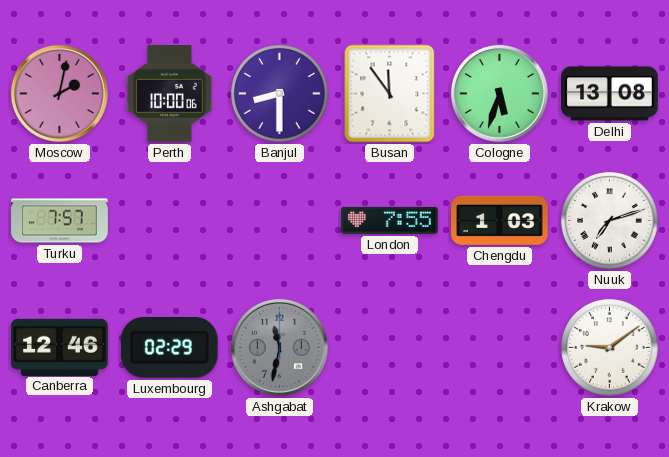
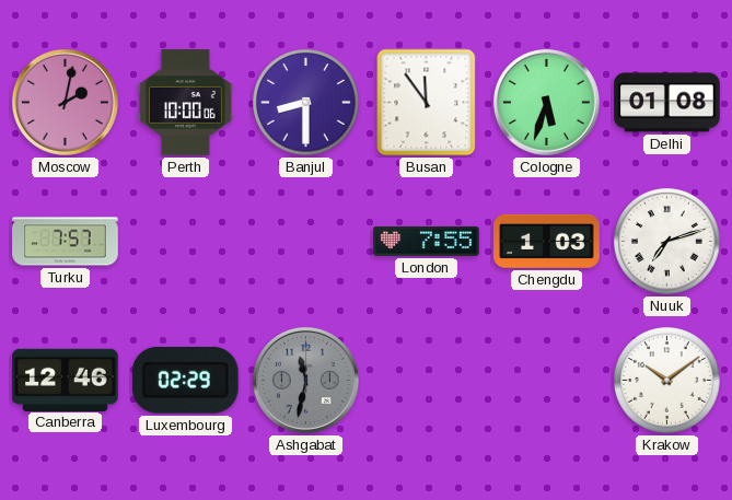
Delhi: 13:08 -> 01:08
Krakow: 9:09 -> 10:09
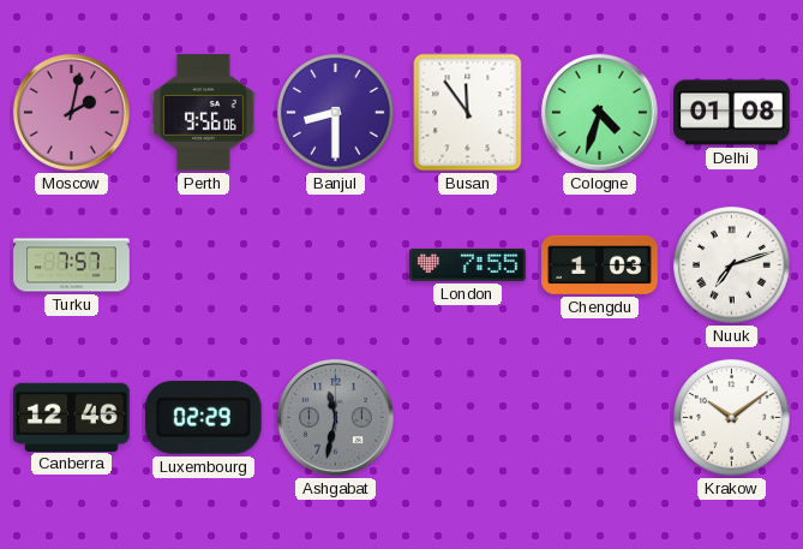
Perth: 10:00 -> 9:56
Cologne: 5:33 -> 4:33
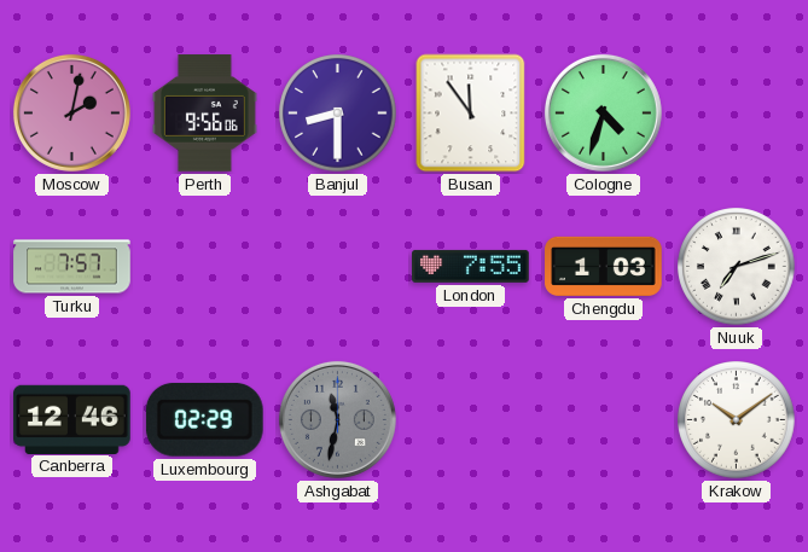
Delhi: 01:08 -> none
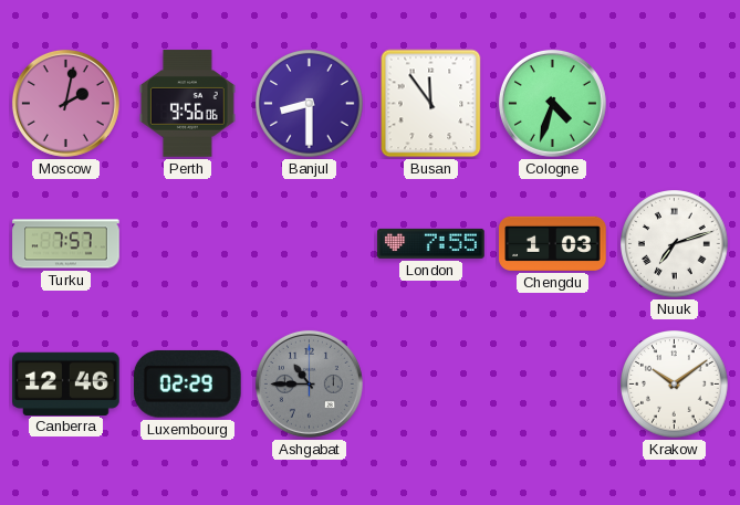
Ashgabat: 11:32 -> 10:45
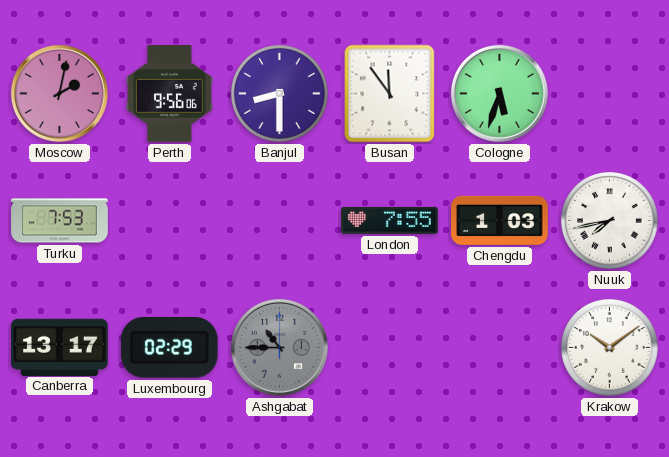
Cologne: 4:33 -> 5:33
Turku: 7:57 -> 7:53
Nuuk: 7:12 -> 7:43
Canberra: 12:46 -> 13:17
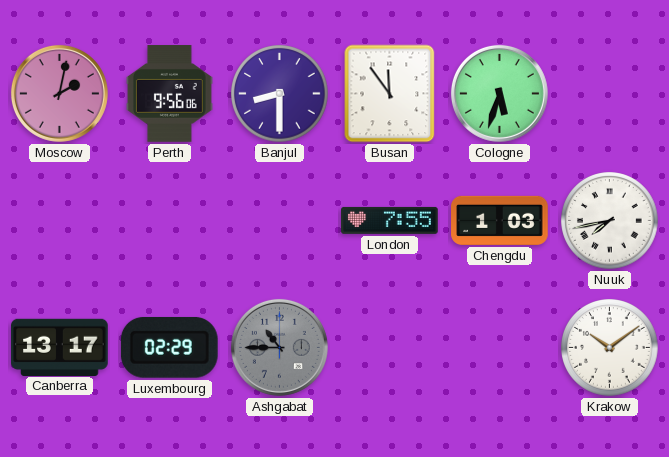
Turku: 7:53 -> none
